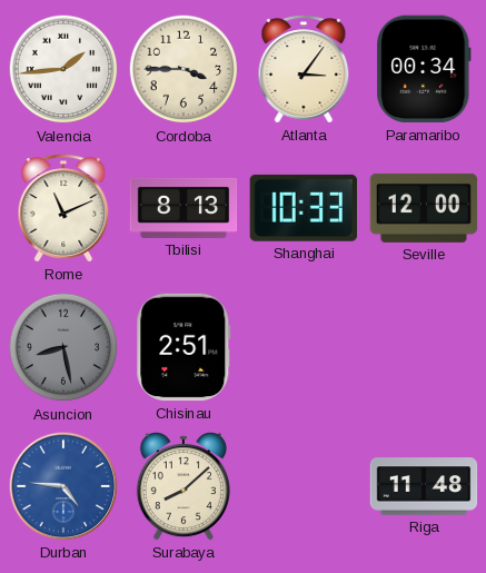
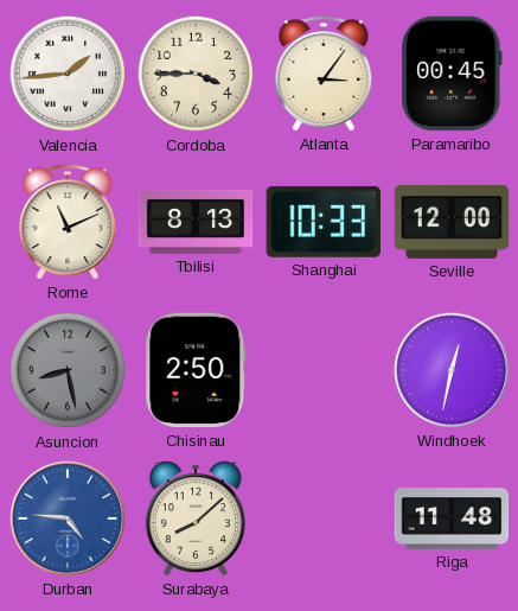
Paramaribo: 00:34 -> 00:45
Chisinau: 2:51 -> 2:50
Windhoek: none -> 12:32
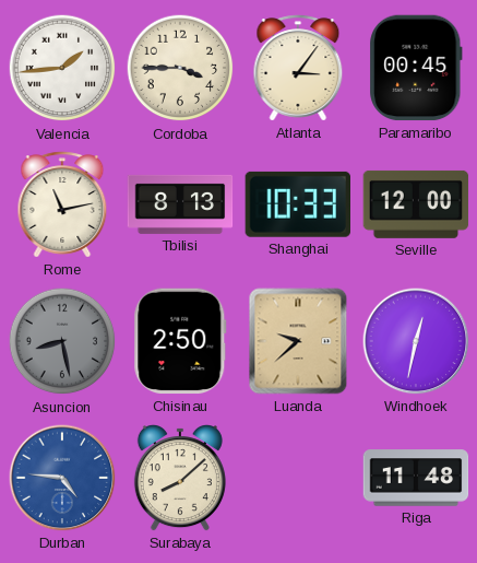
Rome: 11:11 -> 11:13
Luanda: none -> 9:38
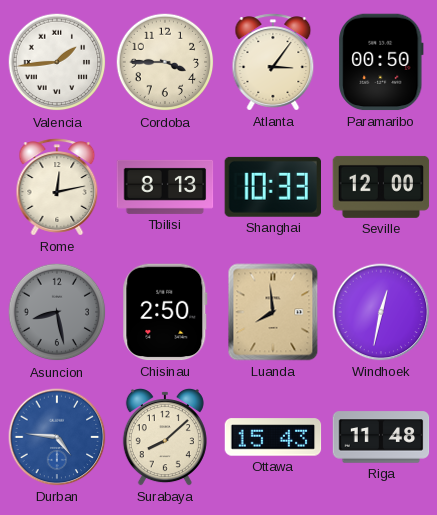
Paramaribo: 00:45 -> 00:50
Rome: 11:13 -> 12:13
Luanda: 9:38 -> 7:59
Ottawa: none -> 15:43
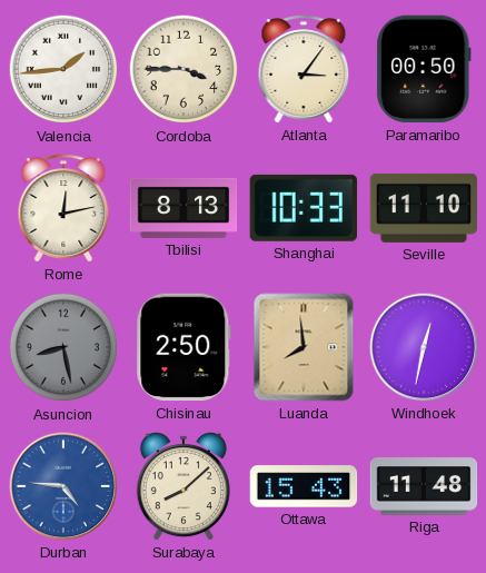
Seville: 12:00 -> 11:10
